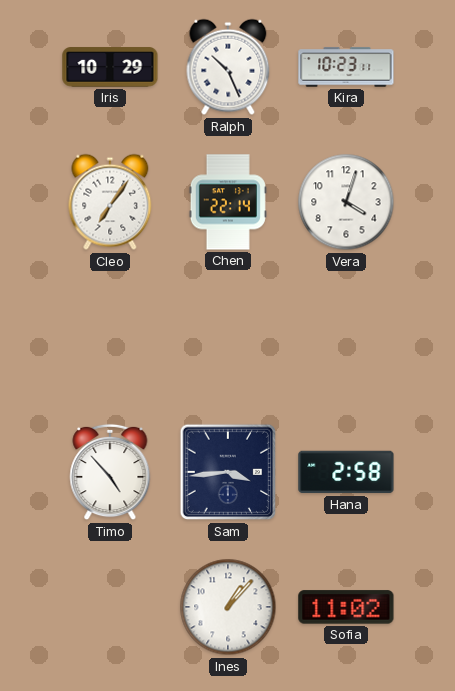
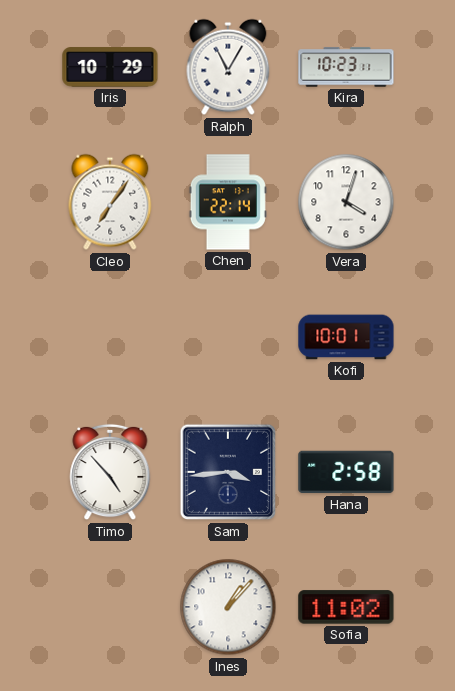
Ralph: 10:26 -> 11:05
Kofi: none -> 10:01
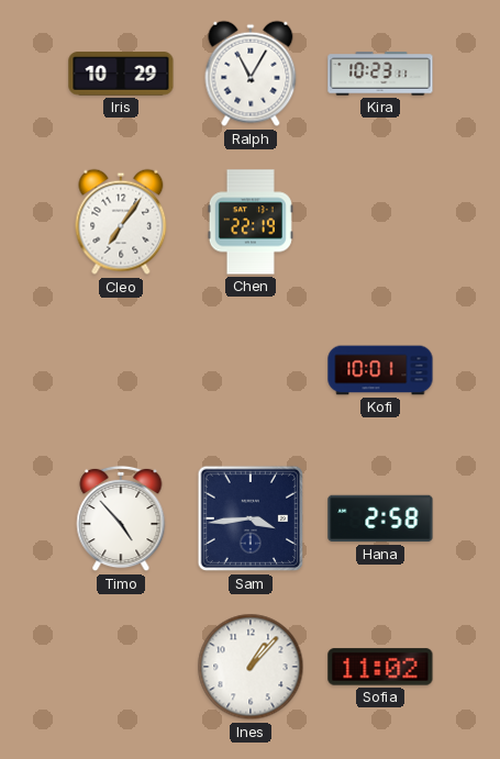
Chen: 22:14 -> 22:19
Vera: 4:03 -> none
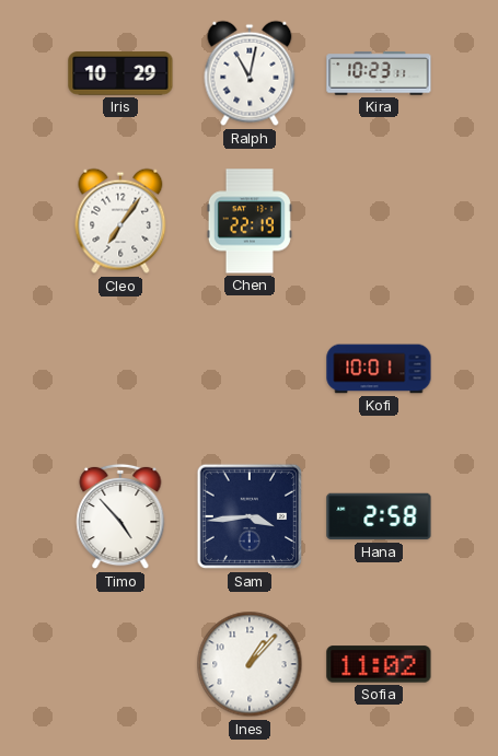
Ralph: 11:05 -> 11:02
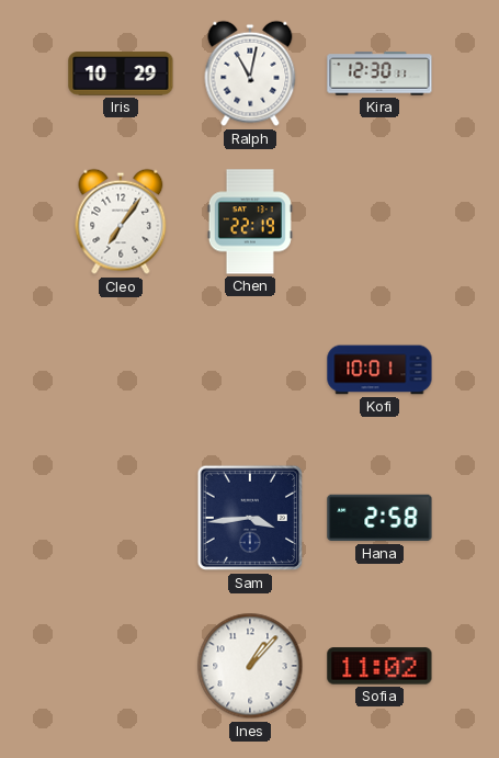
Kira: 10:23 -> 12:30
Timo: 4:53 -> none
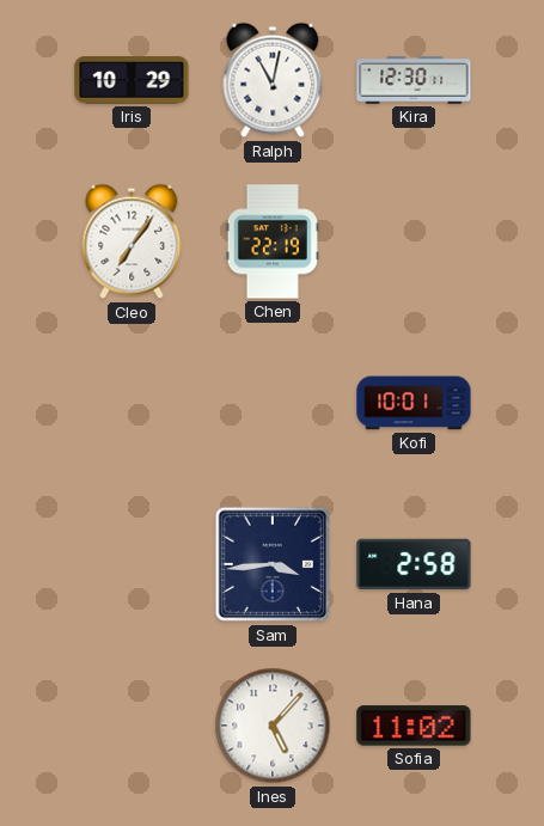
Ines: 1:07 -> 5:07
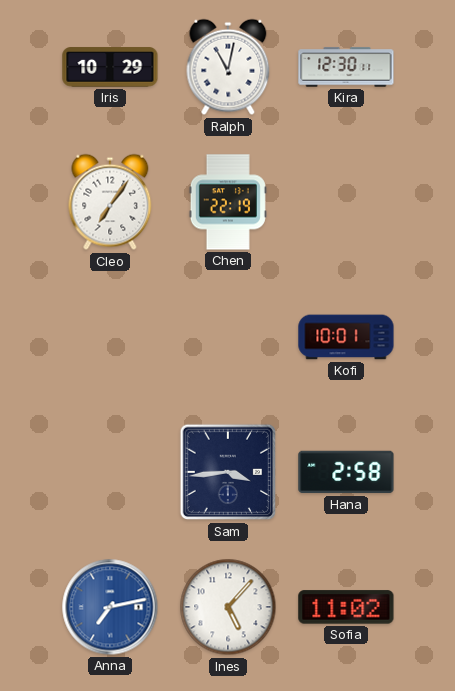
Anna: none -> 7:13
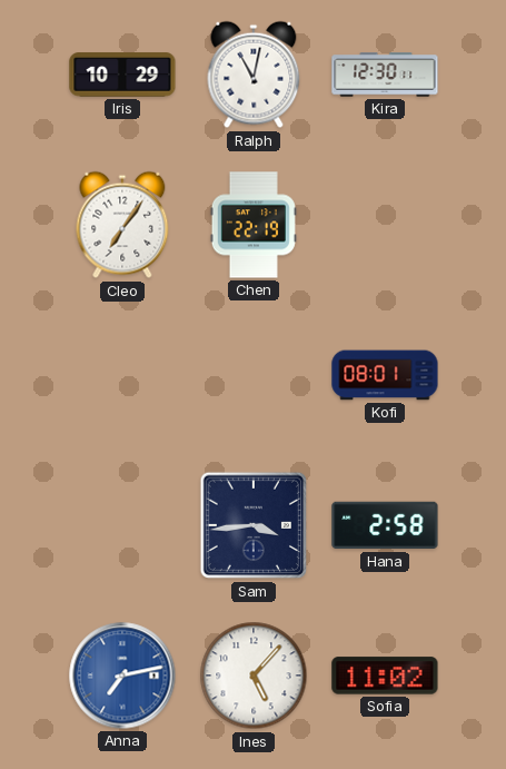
Kofi: 10:01 -> 08:01
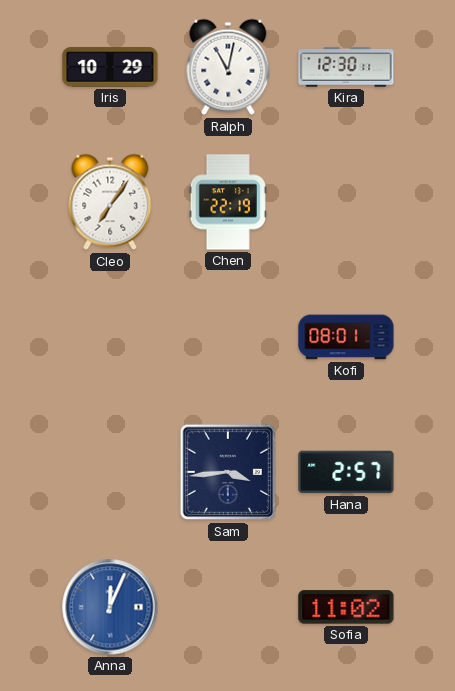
Hana: 2:58 -> 2:57
Anna: 7:13 -> 12:04
Ines: 5:07 -> none
